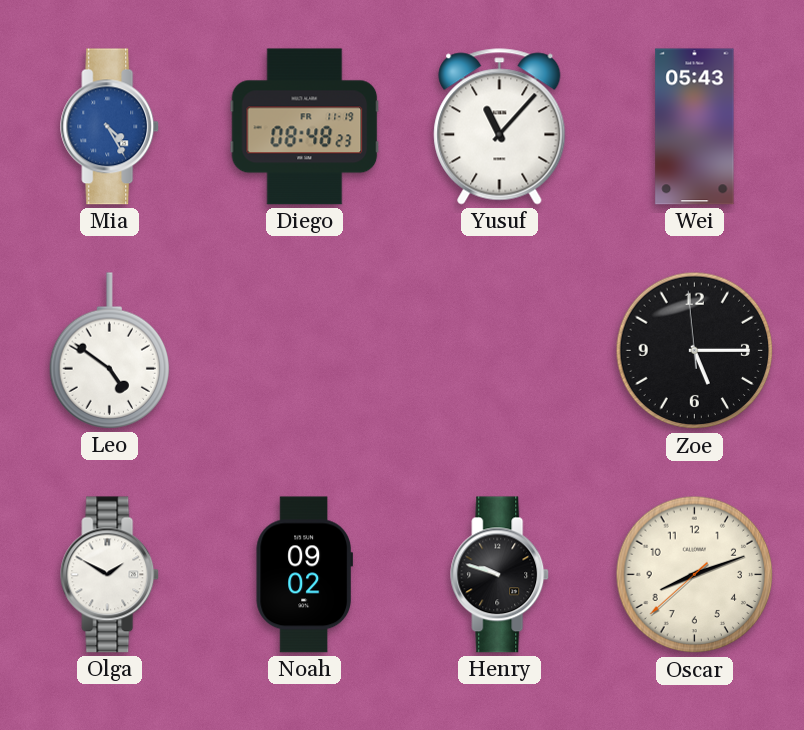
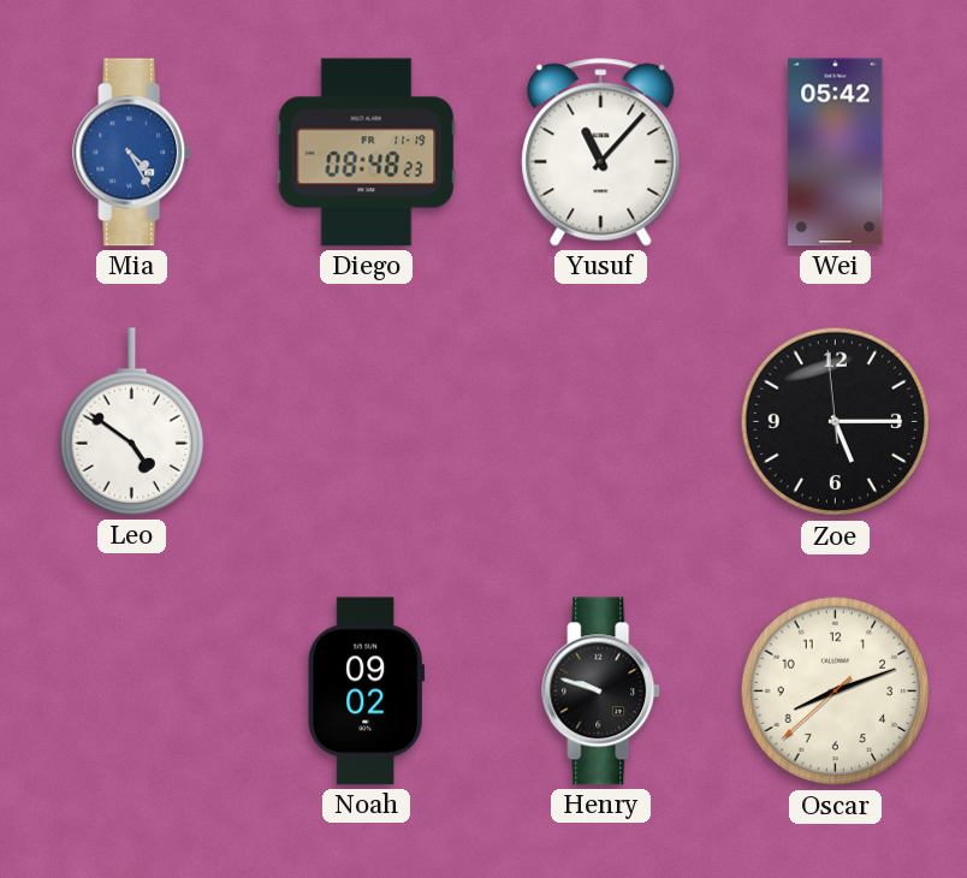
Wei: 05:43 -> 05:42
Olga: 1:50 -> none
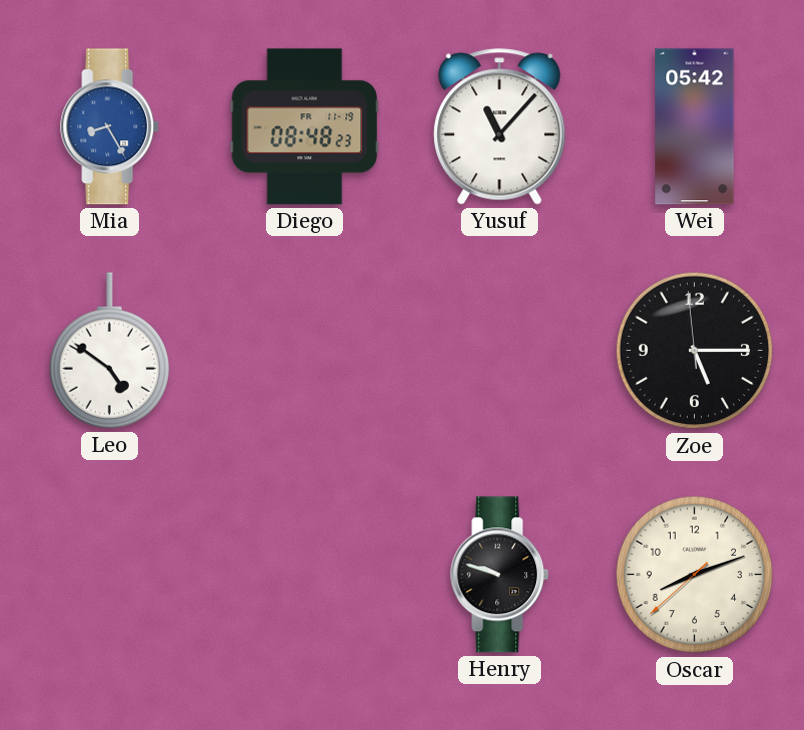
Mia: 4:25 -> 8:25
Noah: 09:02 -> none
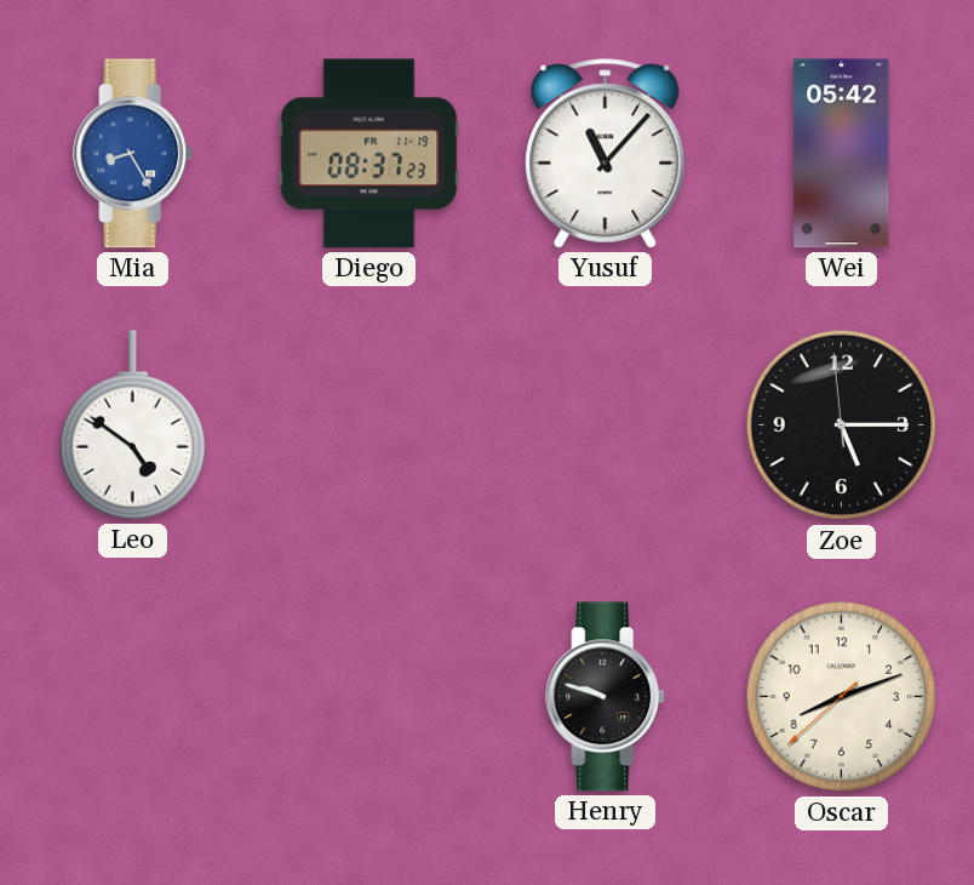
Diego: 08:48 -> 08:37
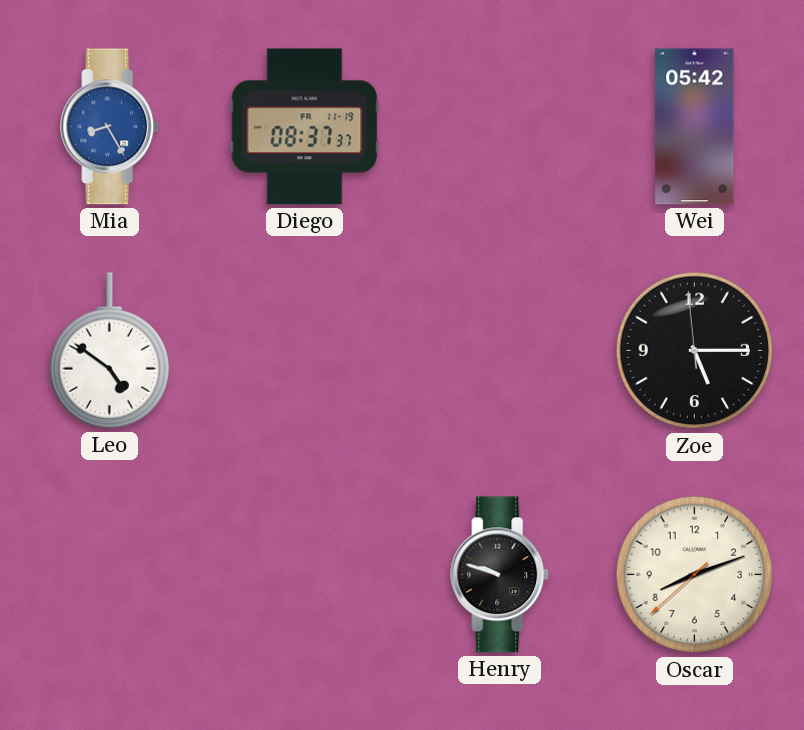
Diego: 08:37:23 -> 08:37:37
Yusuf: 11:07 -> none
